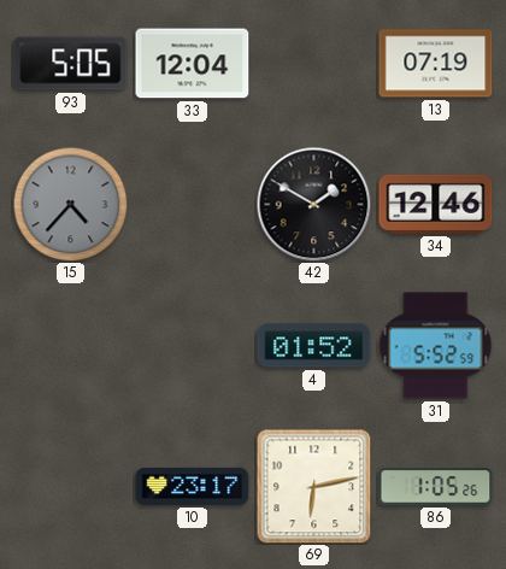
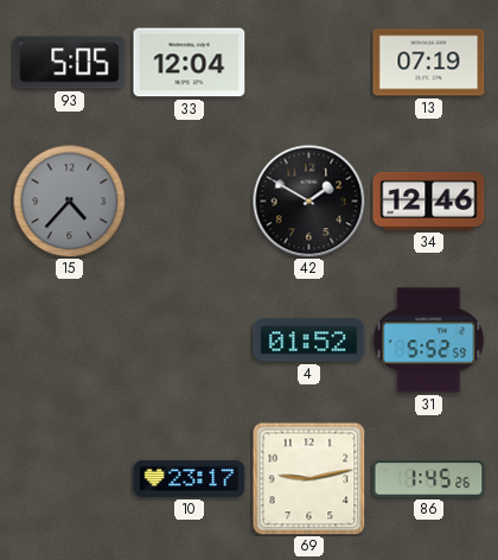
69: 6:13 -> 9:13
86: 1:05 -> 1:45
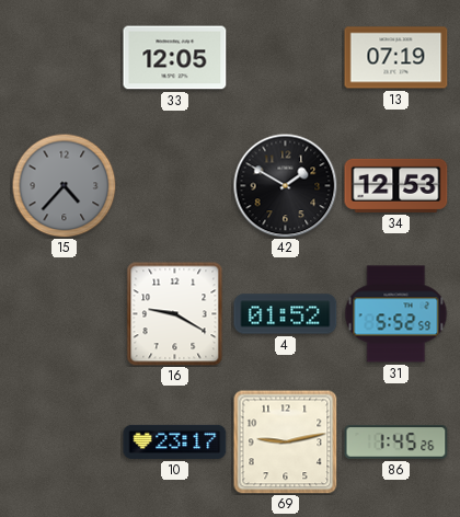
93: 5:05 -> none
33: 12:04 -> 12:05
34: 12:46 -> 12:53
16: none -> 9:20
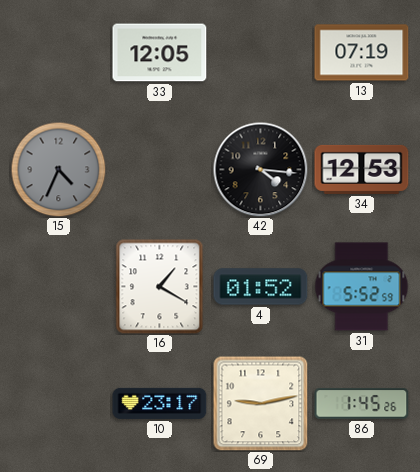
15: 4:37 -> 4:34
42: 1:50 -> 4:16
16: 9:20 -> 1:20
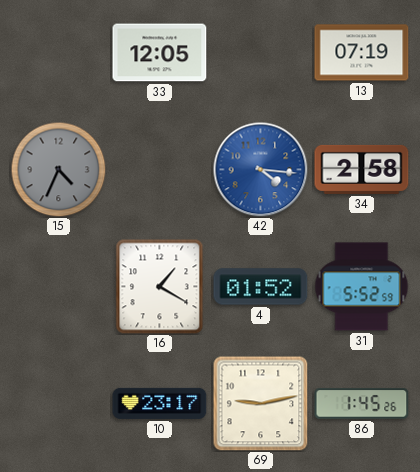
42 dial: black -> blue
34: 12:53 -> 2:58
